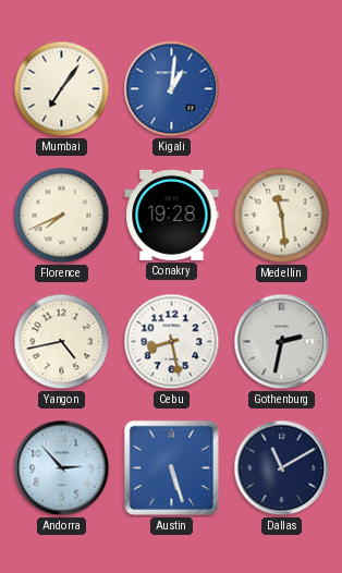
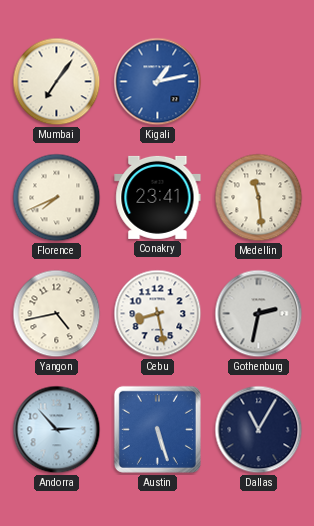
Kigali: 1:01 -> 1:13
Conakry: 19:28 -> 23:41
Dallas: 11:10 -> 11:05
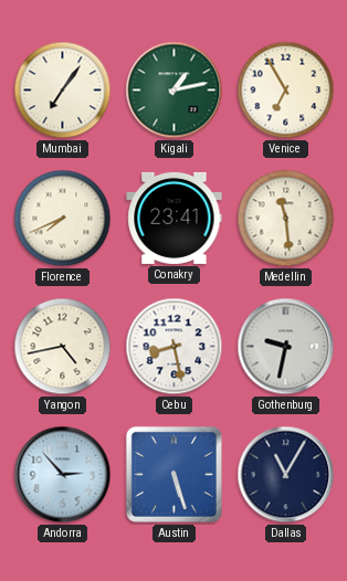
Kigali dial: blue -> green
Venice: none -> 6:55
Gothenburg: 2:32 -> 9:32
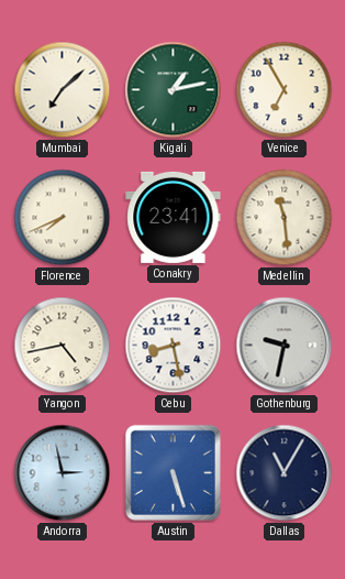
Mumbai: 7:06 -> 7:08
Andorra: 2:53 -> 2:58
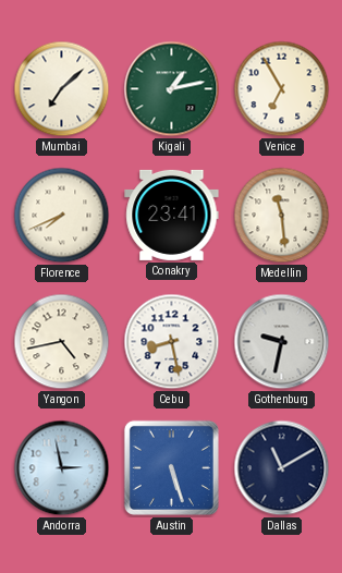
Dallas: 11:05 -> 11:10
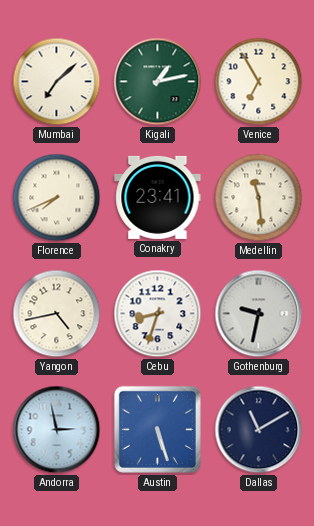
Cebu: 8:28 -> 8:33
